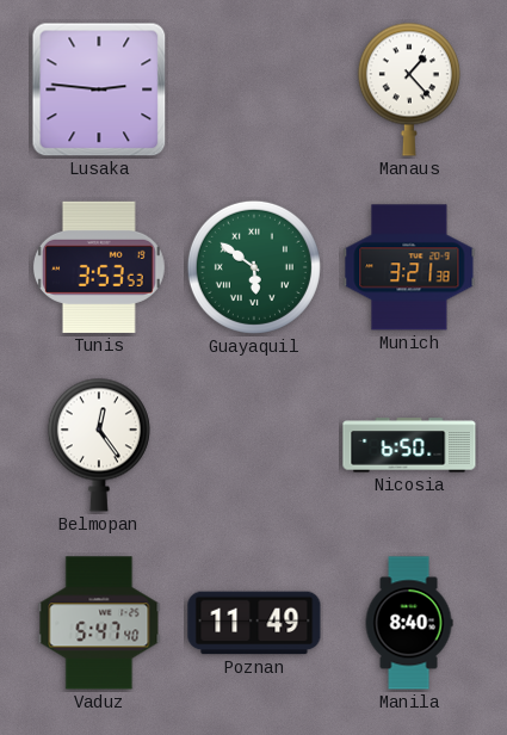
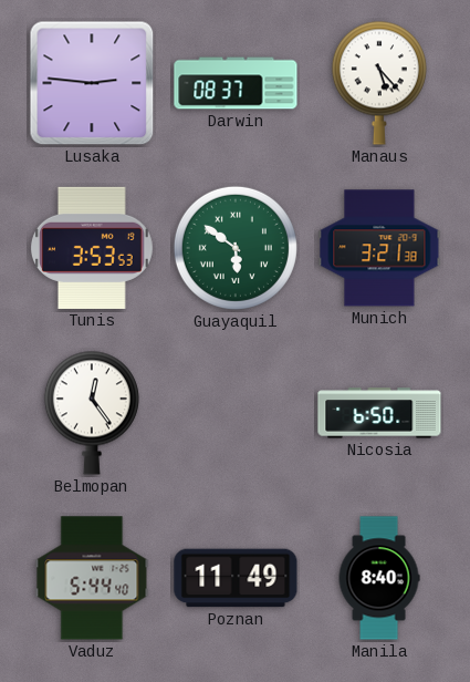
Darwin: none -> 08:37
Manaus: 1:23 -> 5:23
Vaduz: 5:47 -> 5:44
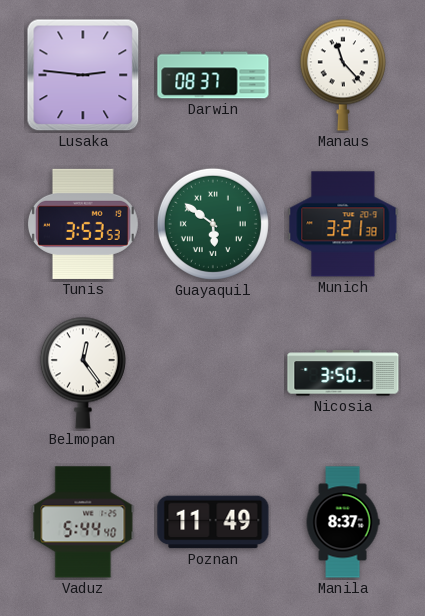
Manaus: 5:23 -> 11:23
Nicosia: 6:50 -> 3:50
Manila: 8:40 -> 8:37
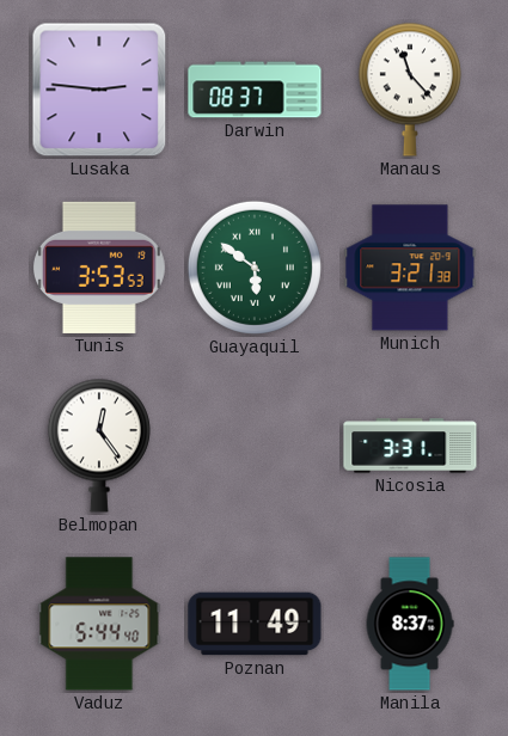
Nicosia: 3:50 -> 3:31
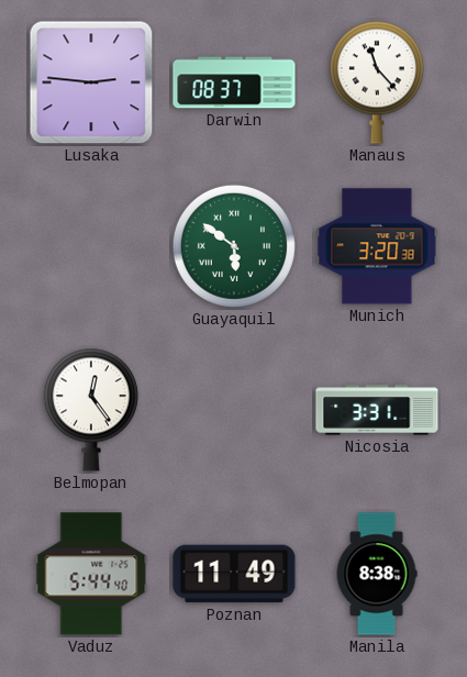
Tunis: 3:53 -> none
Munich: 3:21 -> 3:20
Manila: 8:37 -> 8:38
